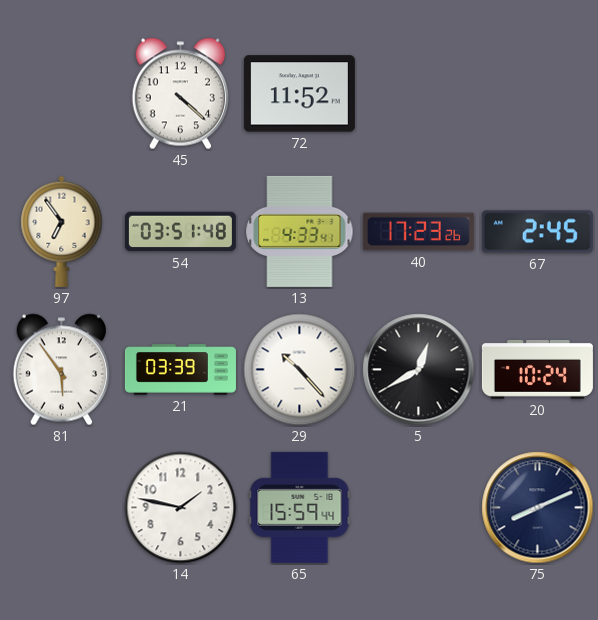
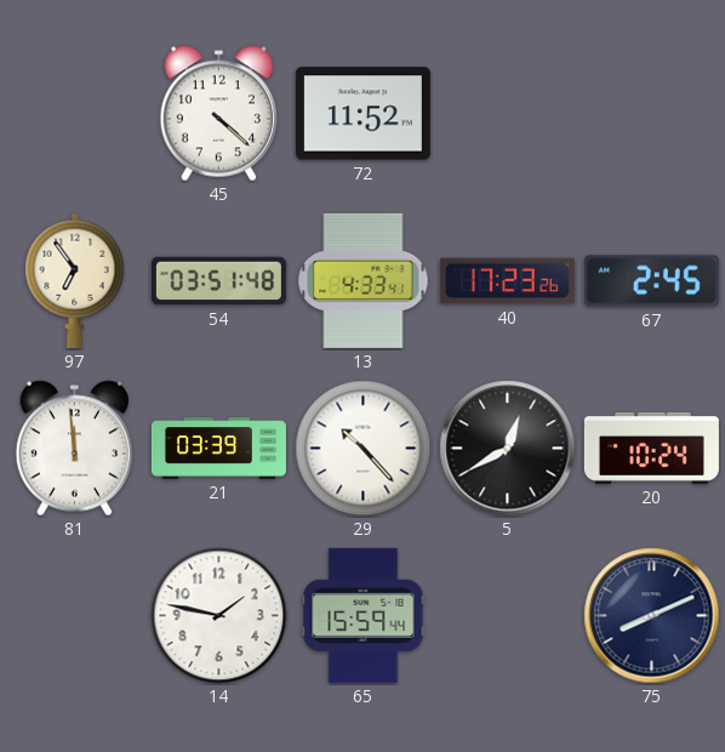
81: 5:54 -> 11:59
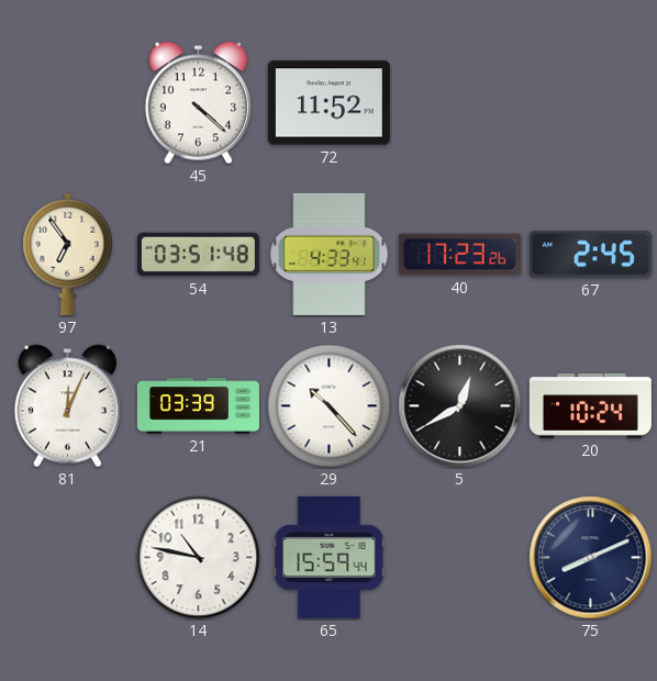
81: 11:59 -> 12:04
14: 1:47 -> 10:47
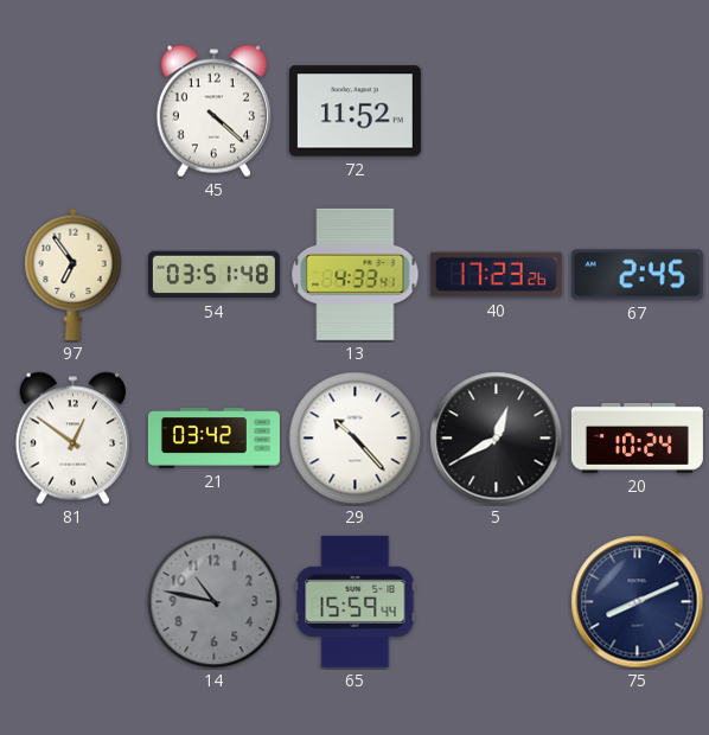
81: 12:04 -> 12:51
21: 03:39 -> 03:42
14 dial: white -> grey
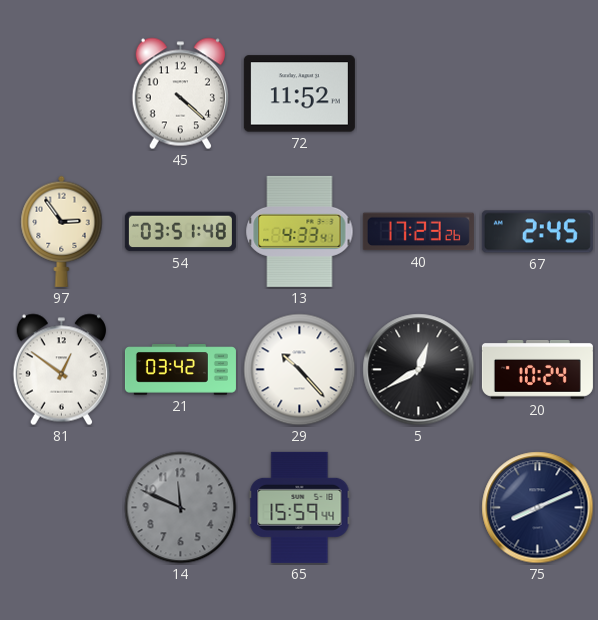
97: 6:54 -> 2:54
14: 10:47 -> 11:49
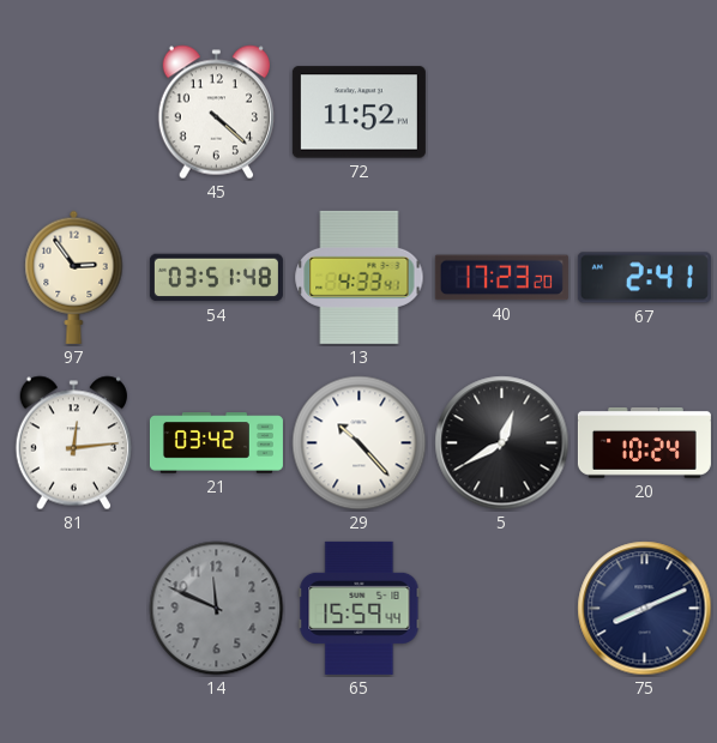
40: 17:23:26 -> 17:23:20
67: 2:45 -> 2:41
81: 12:51 -> 12:14
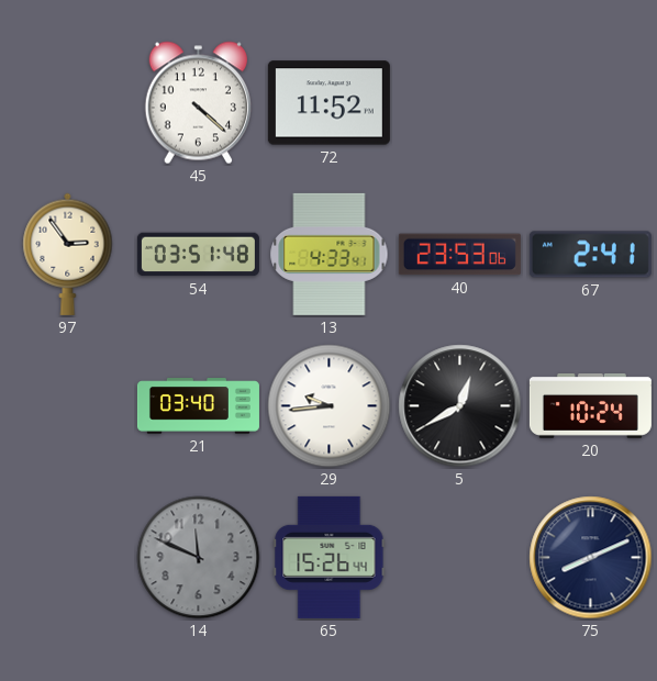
40: 17:23 -> 23:53
81: 12:14 -> none
21: 03:42 -> 03:40
29: 10:23 -> 9:44
65: 15:59 -> 15:26
